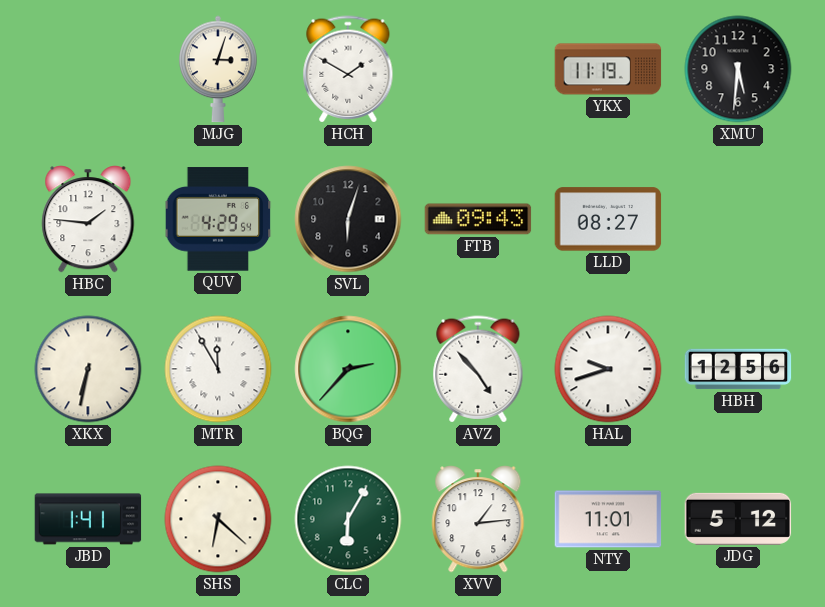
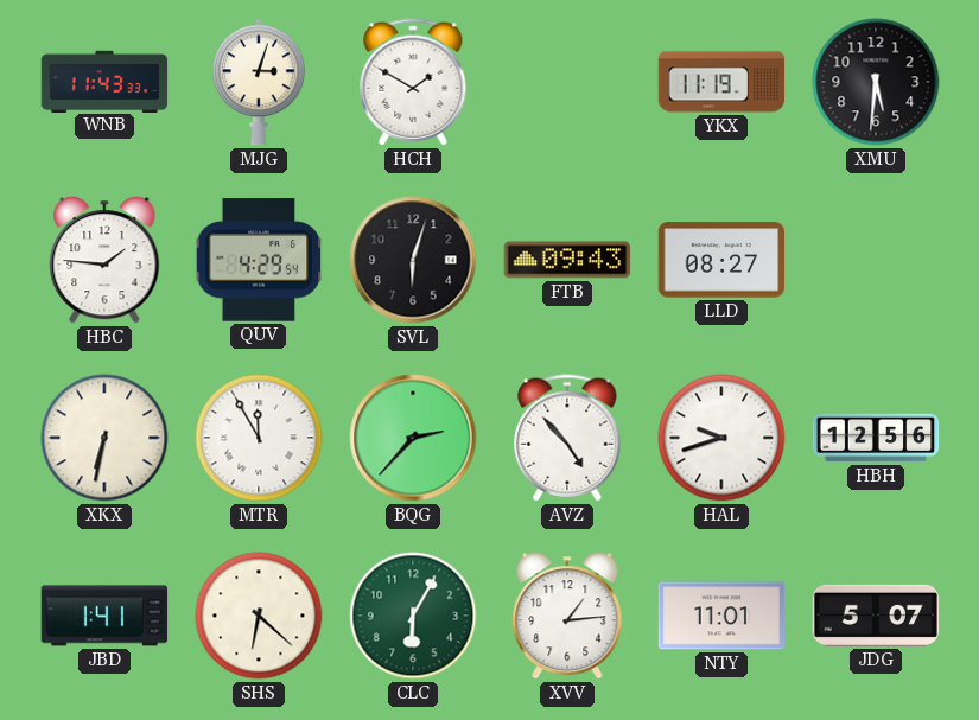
WNB: none -> 11:43
JDG: 5:12 -> 5:07
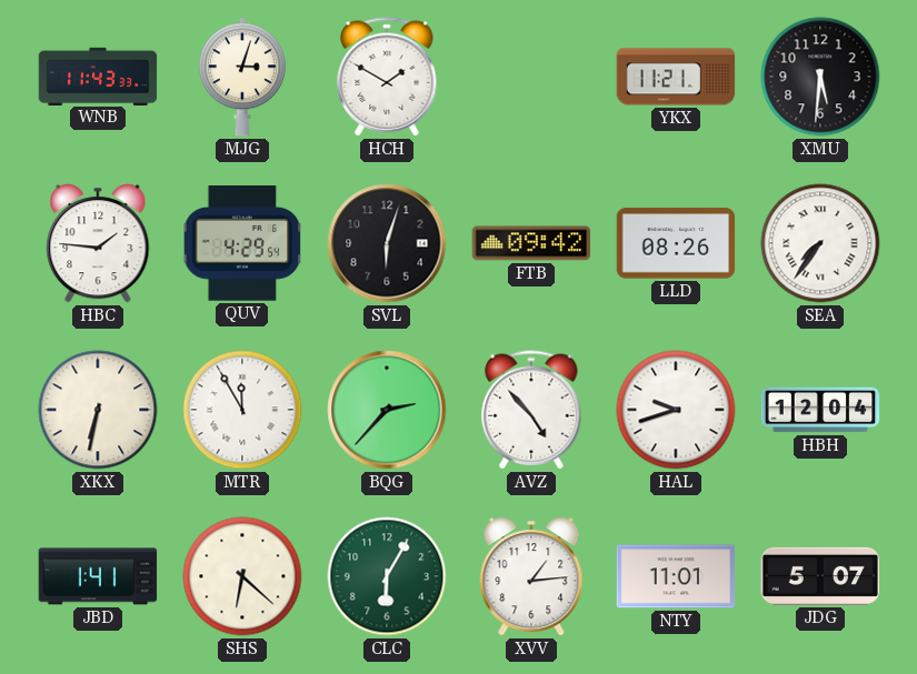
YKX: 11:19 -> 11:21
FTB: 09:43 -> 09:42
LLD: 08:27 -> 08:26
SEA: none -> 7:36
HBH: 12:56 -> 12:04
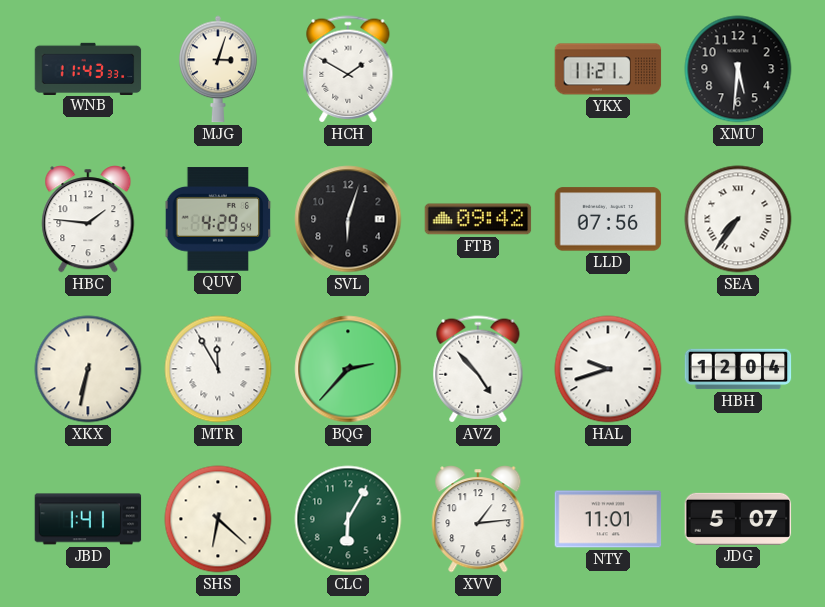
LLD: 08:26 -> 07:56
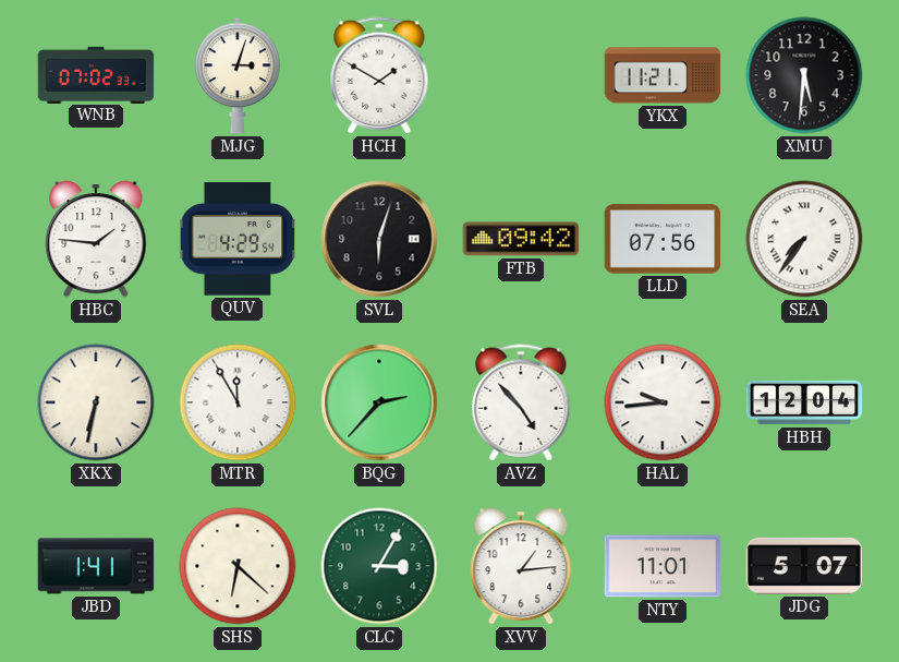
WNB: 11:43 -> 07:02
HAL: 9:42 -> 9:44
CLC: 6:05 -> 3:05
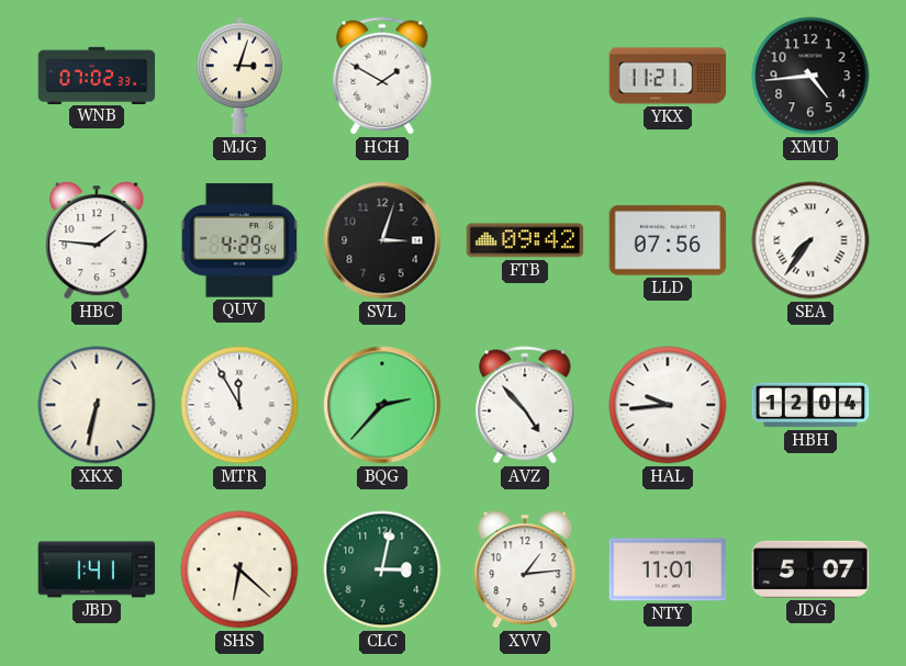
XMU: 5:31 -> 4:44
SVL: 6:03 -> 3:03
CLC: 3:05 -> 3:02
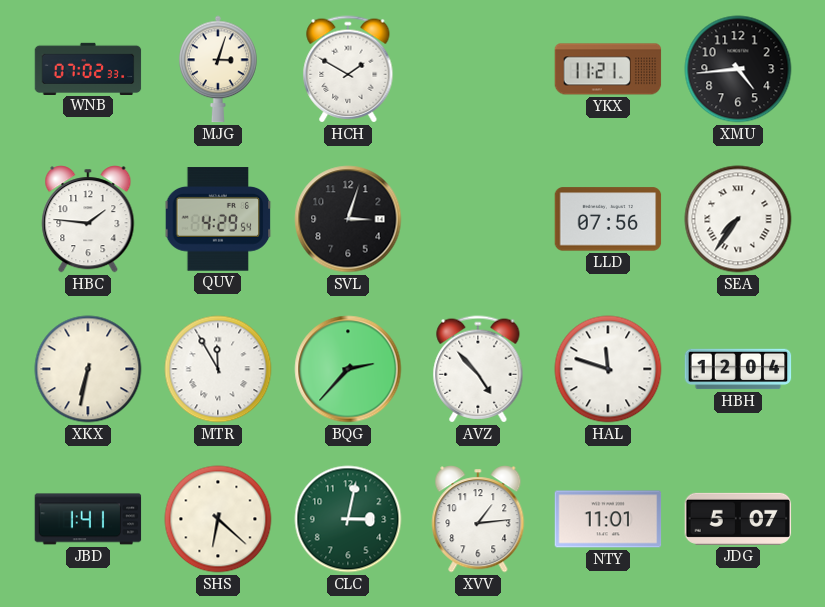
FTB: 09:42 -> none
HAL: 9:44 -> 11:48
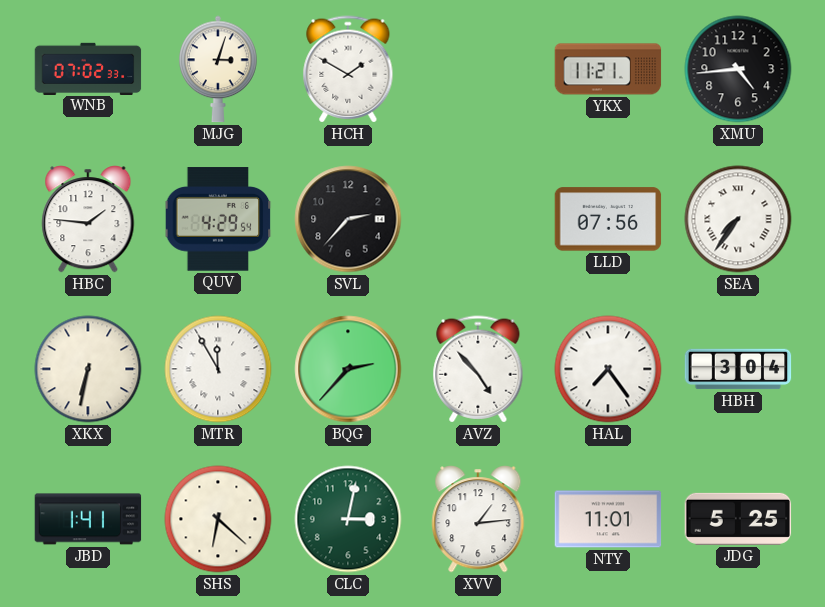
SVL: 3:03 -> 2:37
HAL: 11:48 -> 7:24
HBH: 12:04 -> 3:04
JDG: 5:07 -> 5:25
